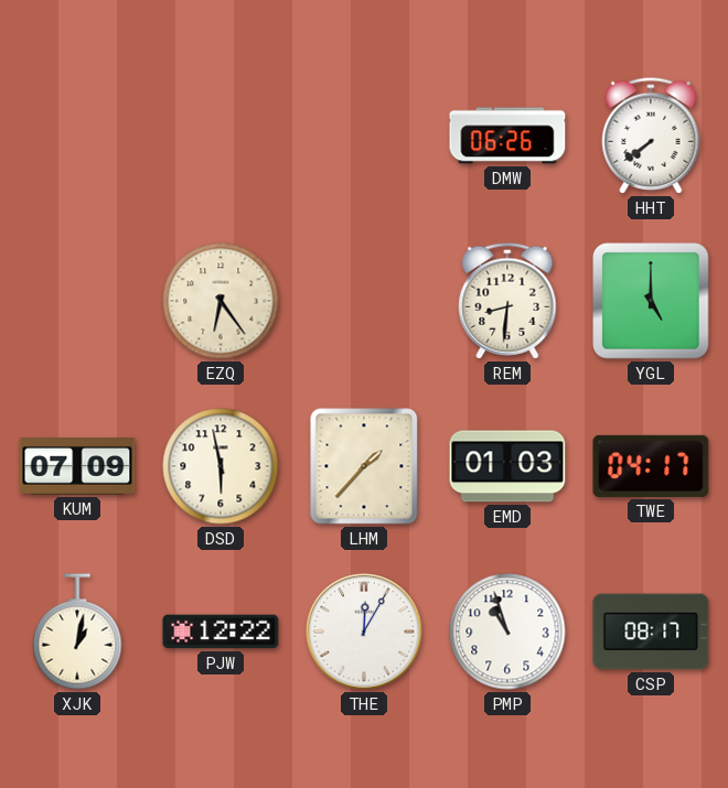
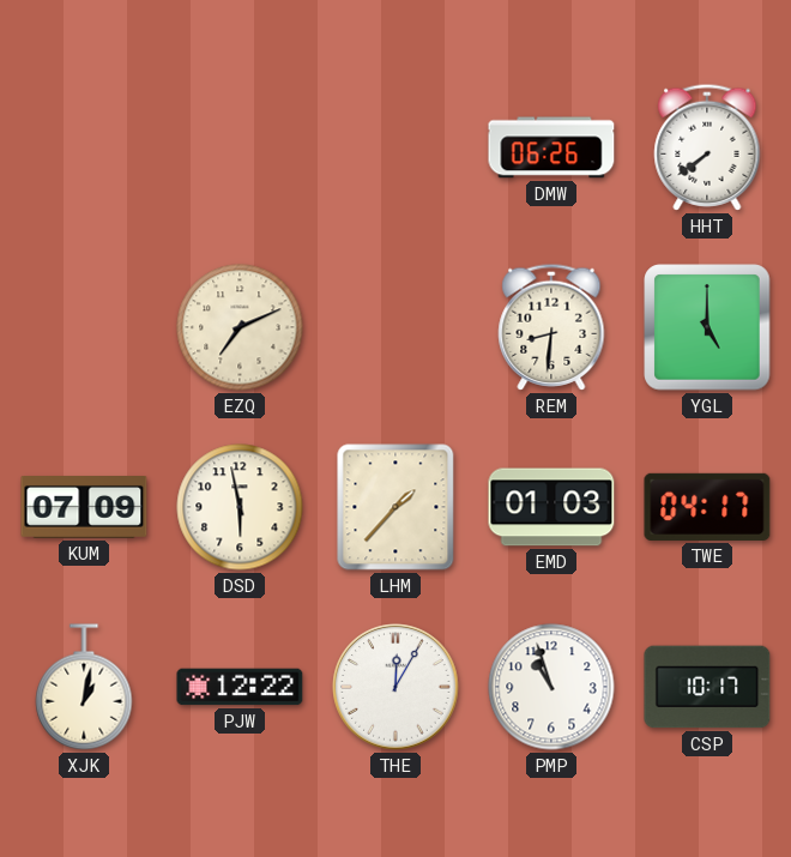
EZQ: 6:24 -> 7:11
CSP: 08:17 -> 10:17
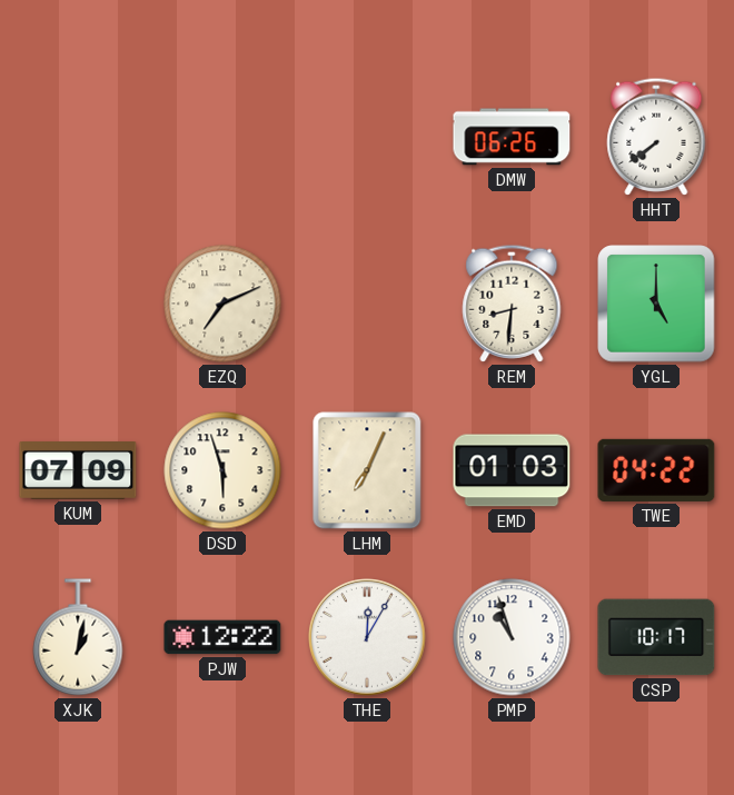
DSD: 5:58 -> 5:57
LHM: 1:37 -> 7:04
TWE: 04:17 -> 04:22
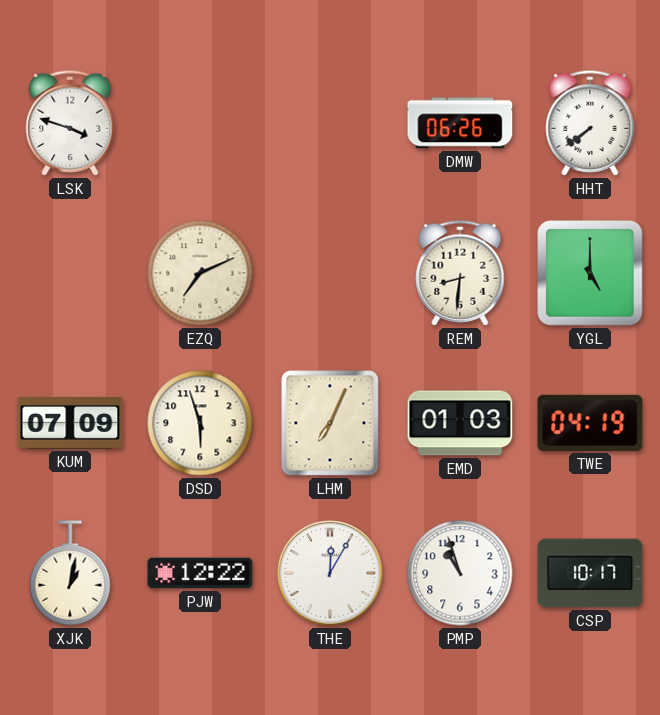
LSK: none -> 3:48
TWE: 04:22 -> 04:19
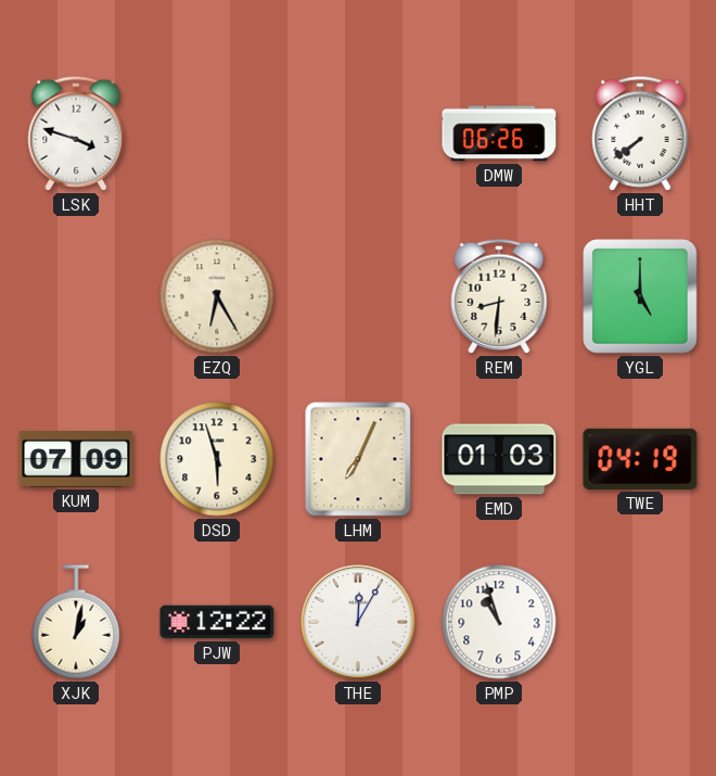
EZQ: 7:11 -> 6:25
CSP: 10:17 -> none
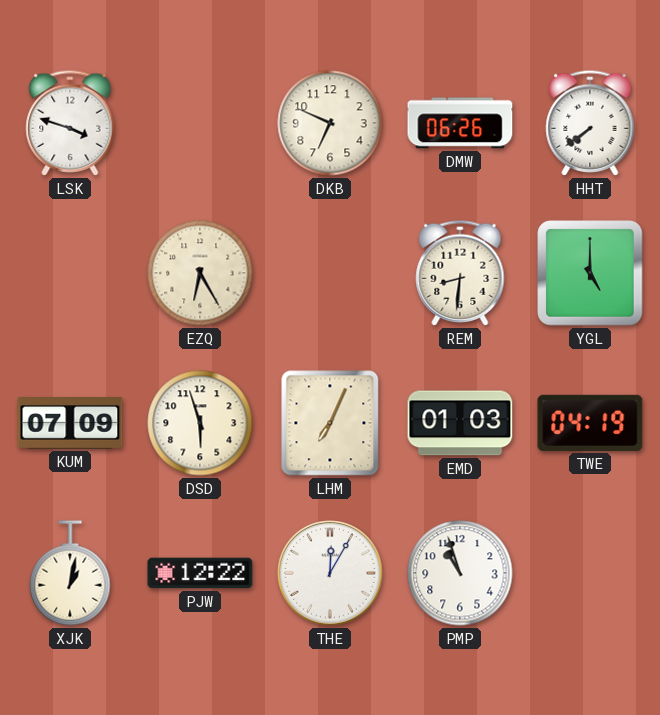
DKB: none -> 6:49
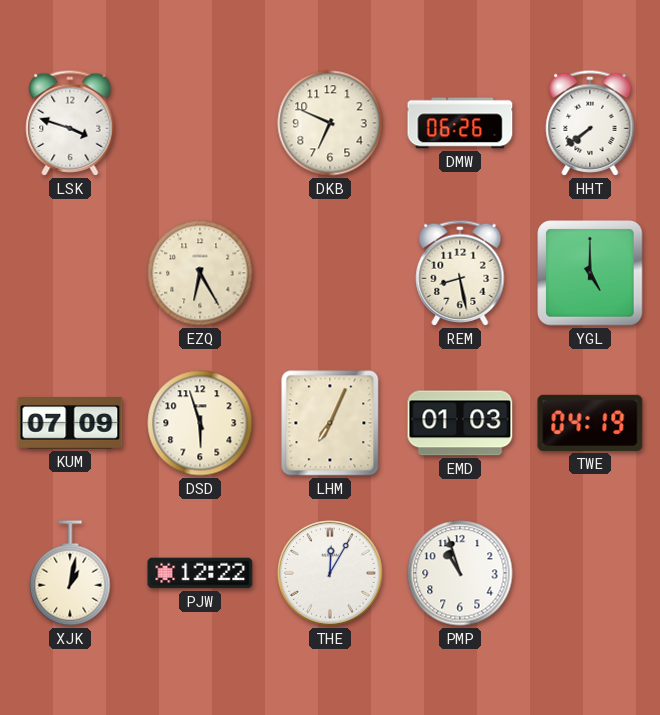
REM: 8:31 -> 8:28
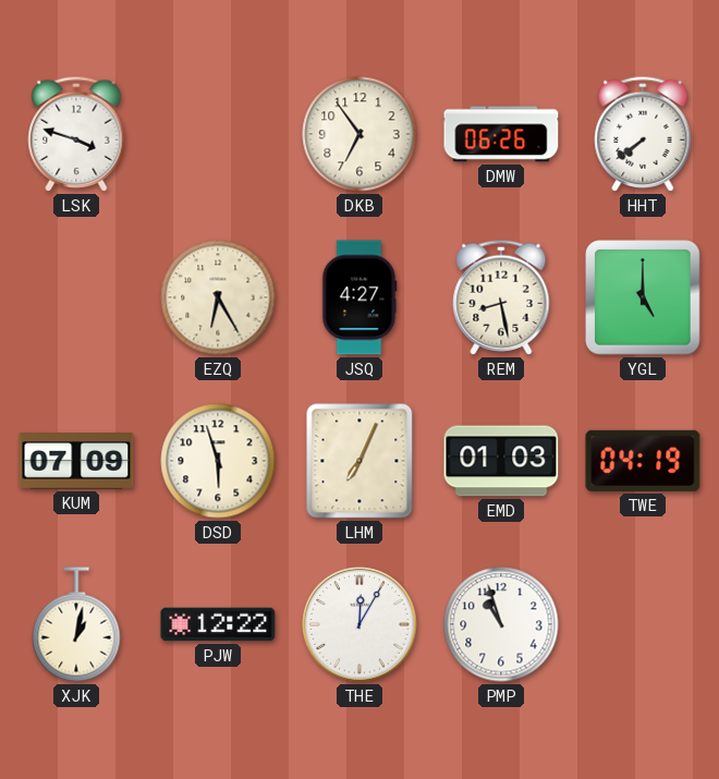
DKB: 6:49 -> 6:54
JSQ: none -> 4:27
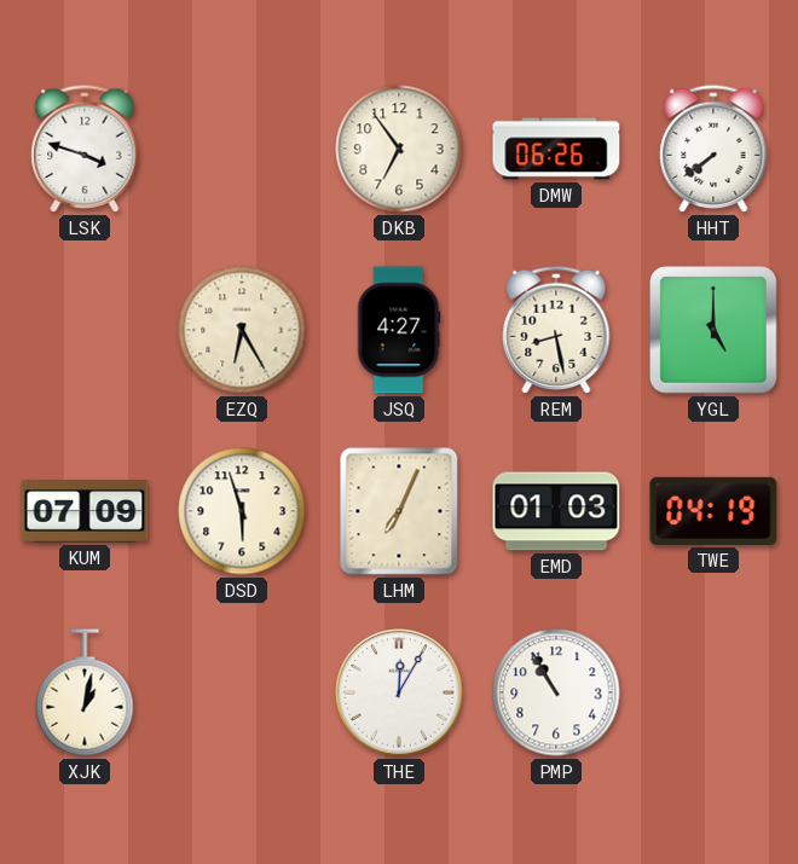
PJW: 12:22 -> none
PMP: 10:57 -> 10:55
